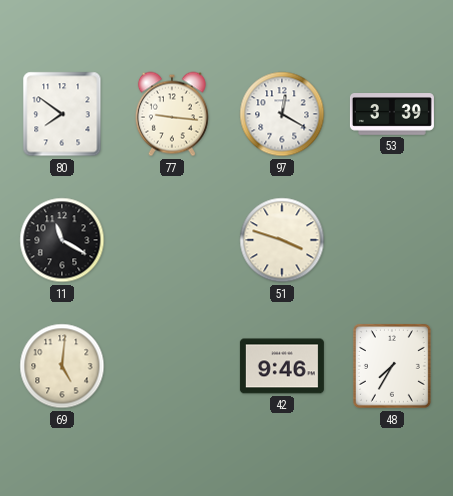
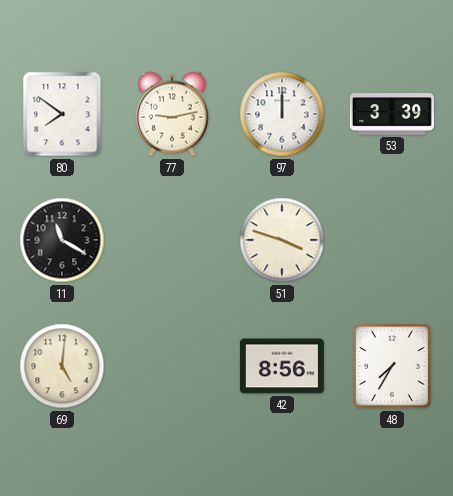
77: 9:16 -> 9:13
97: 12:20 -> 12:00
42: 9:46 -> 8:56
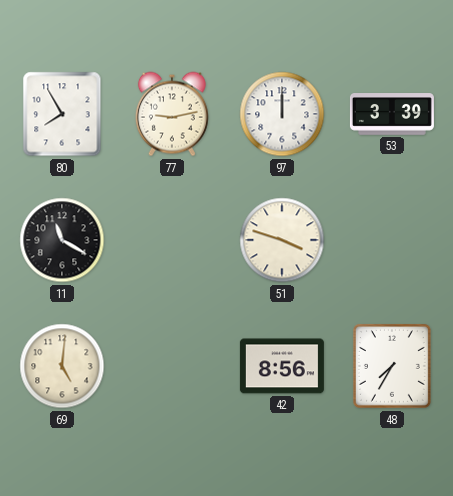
80: 7:51 -> 7:55
